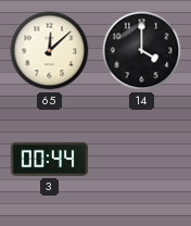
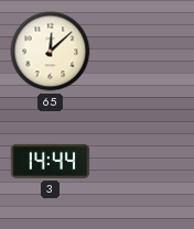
14: 4:00 -> none
3: 00:44 -> 14:44
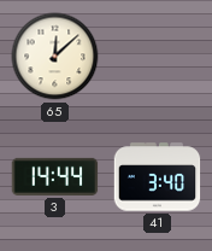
41: none -> 3:40
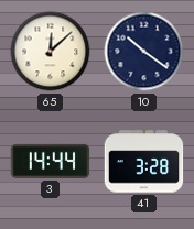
10: none -> 10:21
41: 3:40 -> 3:28
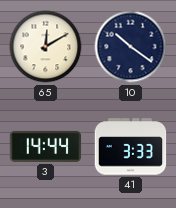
65: 12:08 -> 12:10
41: 3:28 -> 3:33
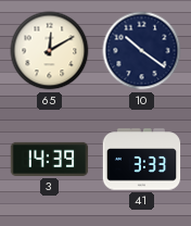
3: 14:44 -> 14:39
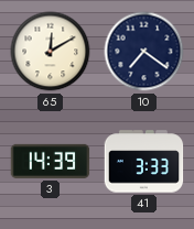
10: 10:21 -> 7:21
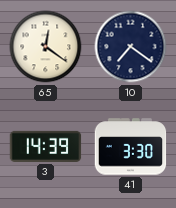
65: 12:10 -> 12:21
41: 3:33 -> 3:30
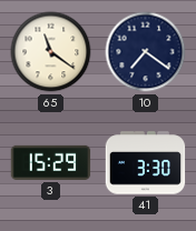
65: 12:21 -> 11:21
3: 14:39 -> 15:29
